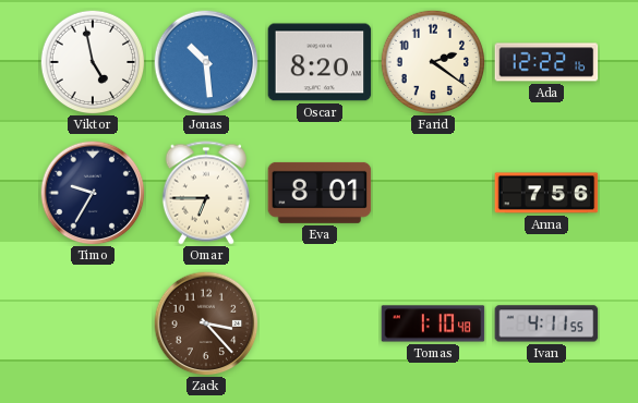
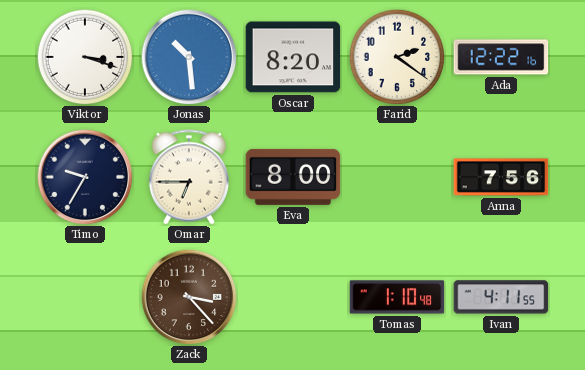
Viktor: 4:58 -> 3:18
Eva: 8:01 -> 8:00
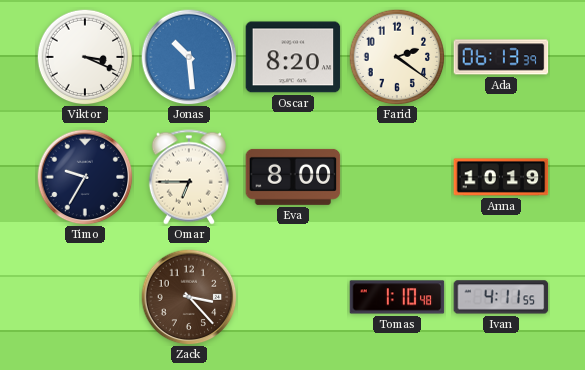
Viktor: 3:18 -> 3:19
Ada: 12:22 -> 06:13
Anna: 7:56 -> 10:19
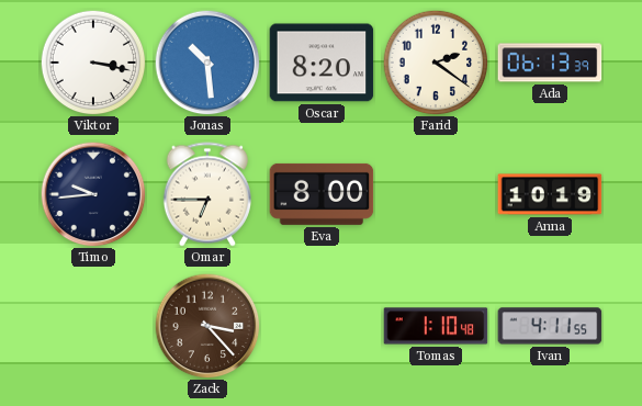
Viktor: 3:19 -> 3:17
Timo: 9:35 -> 9:44
